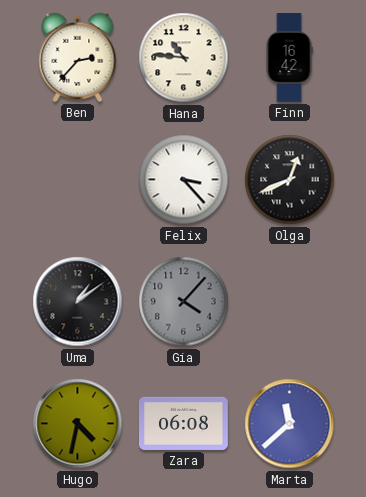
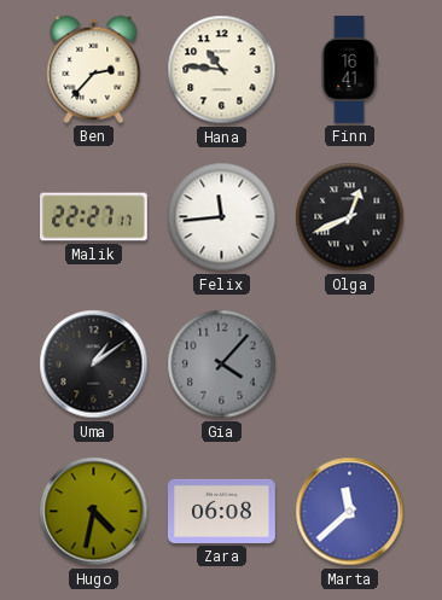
Finn: 16:42 -> 16:41
Malik: none -> 22:27
Felix: 3:23 -> 11:44
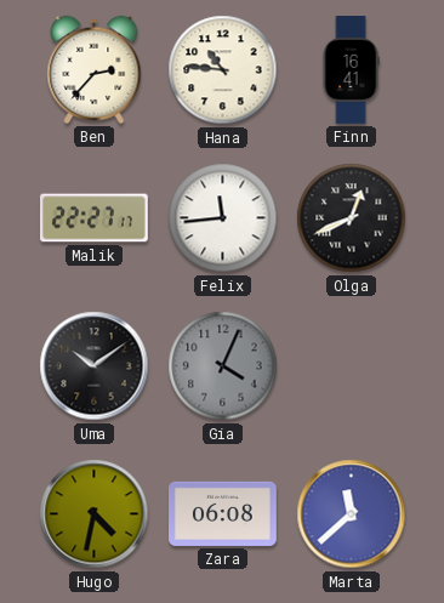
Uma: 1:09 -> 10:09
Gia: 4:07 -> 4:04
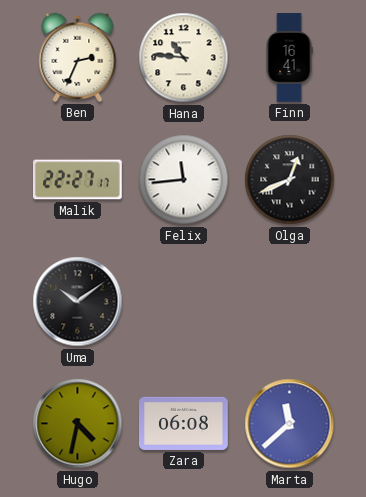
Ben: 2:37 -> 2:34
Gia: 4:04 -> none
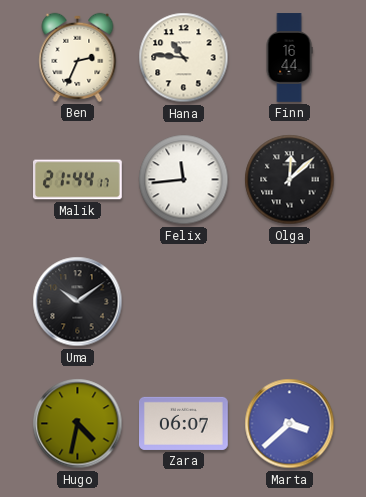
Finn: 16:41 -> 16:44
Malik: 22:27 -> 21:44
Olga: 12:41 -> 12:08
Zara: 06:08 -> 06:07
Marta: 11:38 -> 3:38
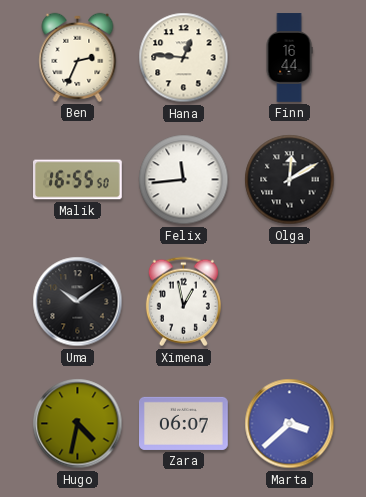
Hana: 10:46 -> 12:46
Malik: 21:44 -> 16:55
Olga: 12:08 -> 12:10
Ximena: none -> 12:58
